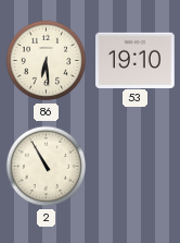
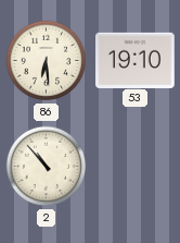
2: 10:55 -> 10:53
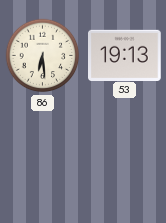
53: 19:10 -> 19:13
2: 10:53 -> none
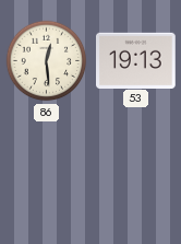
86: 6:29 -> 12:29
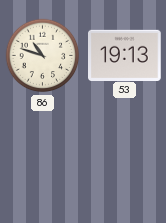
86: 12:29 -> 10:48
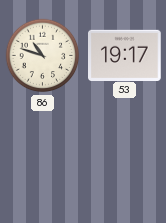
53: 19:13 -> 19:17
